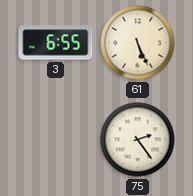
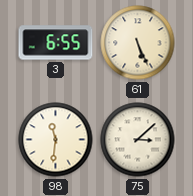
98: none -> 11:31
75: 2:24 -> 3:08
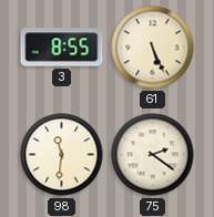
3: 6:55 -> 8:55
75: 3:08 -> 2:21
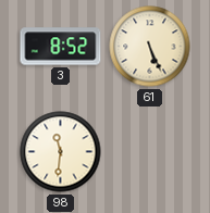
3: 8:55 -> 8:52
75: 2:21 -> none
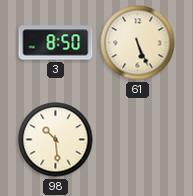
3: 8:52 -> 8:50
98: 11:31 -> 10:29
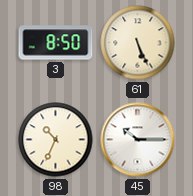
98: 10:29 -> 10:34
45: none -> 10:15
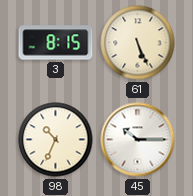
3: 8:50 -> 8:15
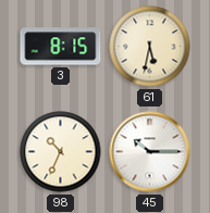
61: 5:26 -> 5:32
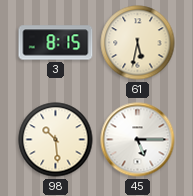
98: 10:34 -> 10:29
45: 10:15 -> 5:15
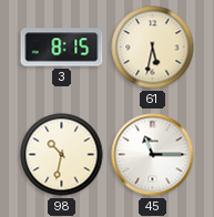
98: 10:29 -> 10:32
45: 5:15 -> 11:15
